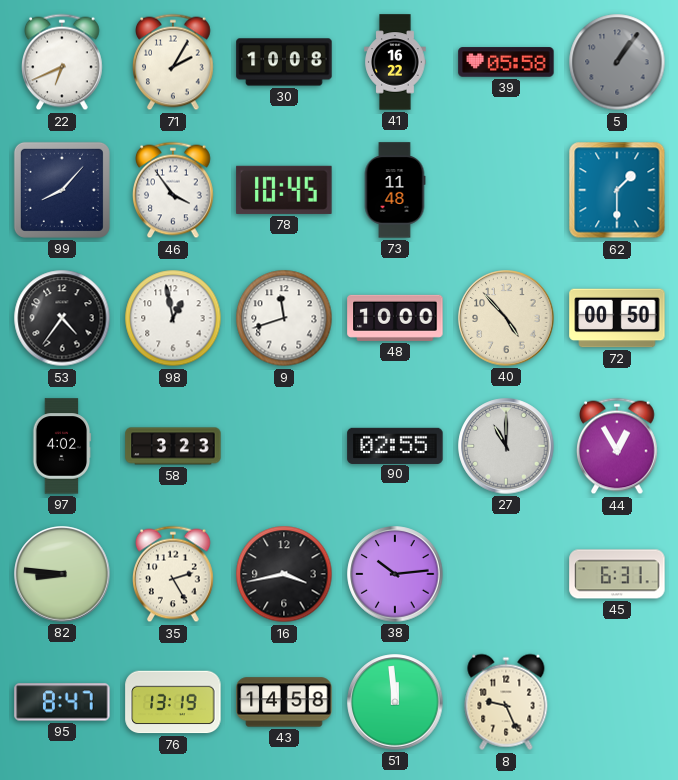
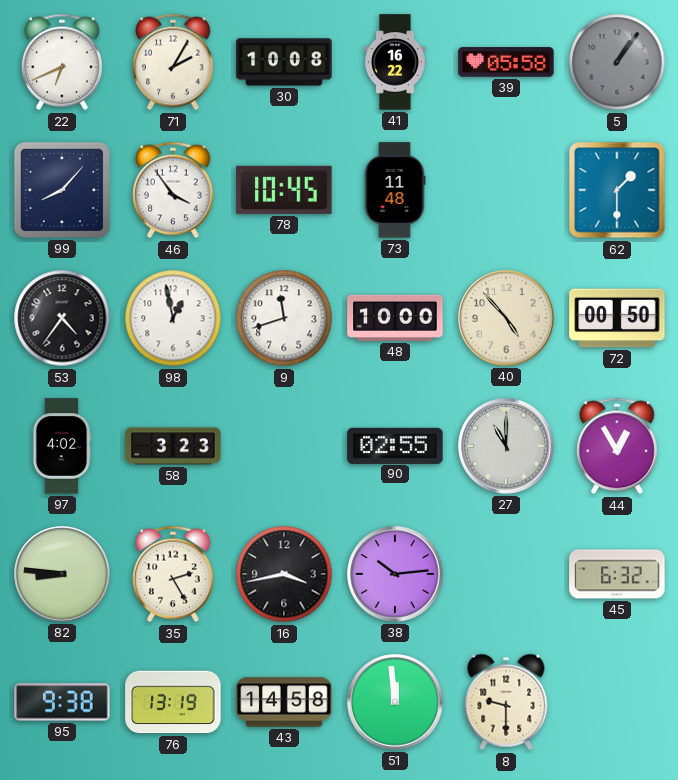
45: 6:31 -> 6:32
95: 8:47 -> 9:38
8: 9:26 -> 9:30
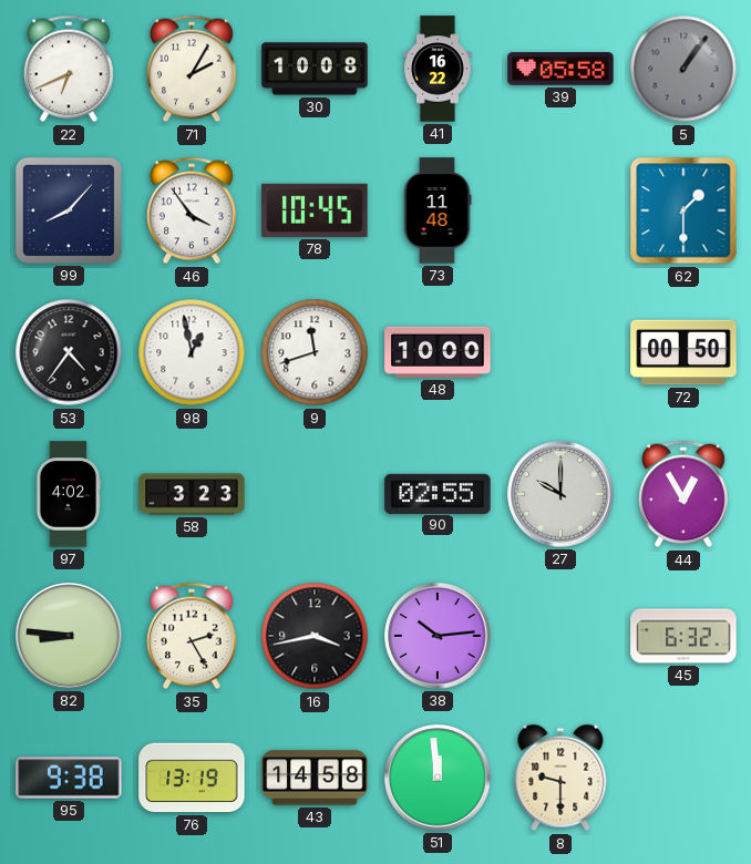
40: 4:53 -> none
27: 11:00 -> 10:00
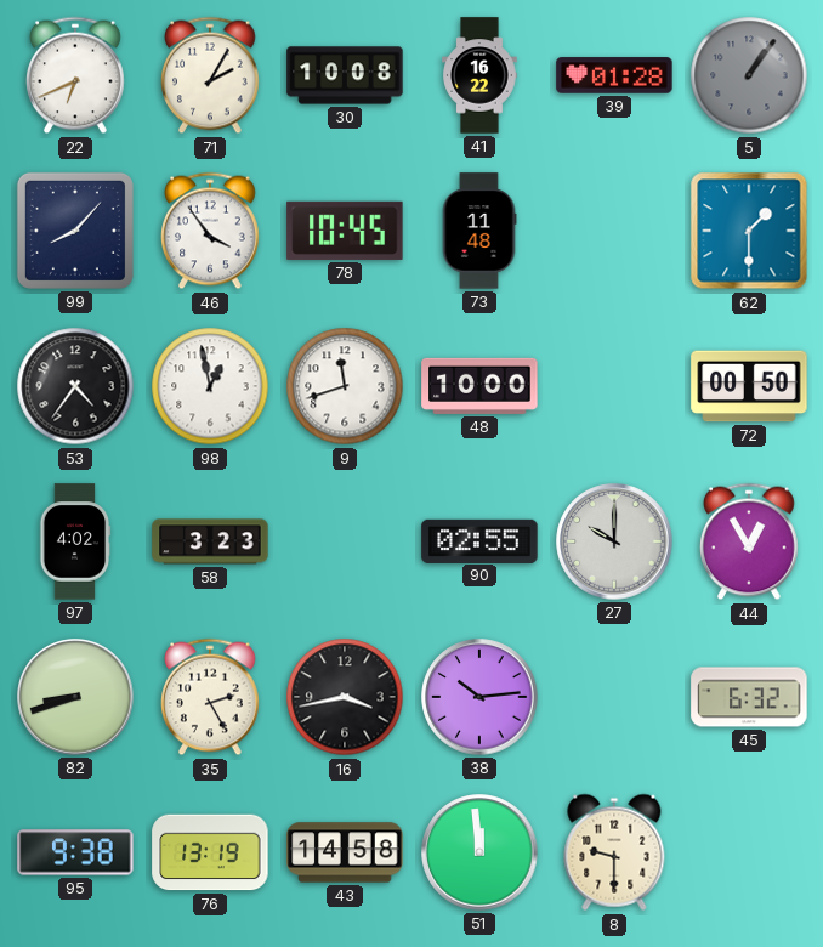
39: 05:58 -> 01:28
82: 8:46 -> 8:42
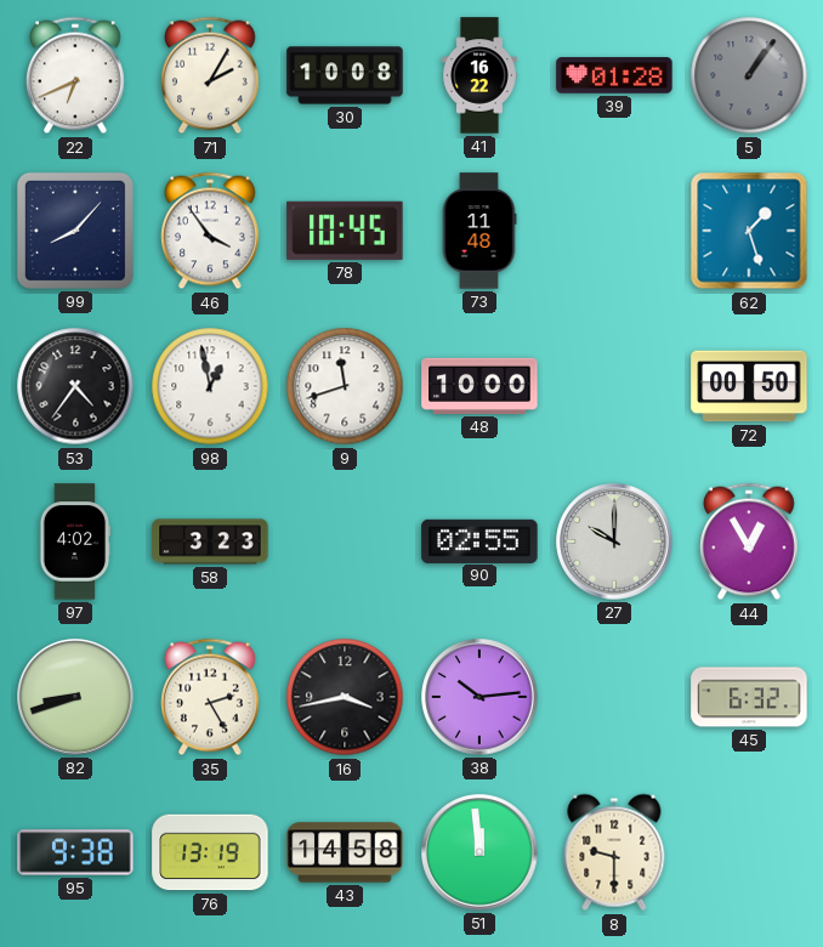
62: 1:30 -> 1:27
